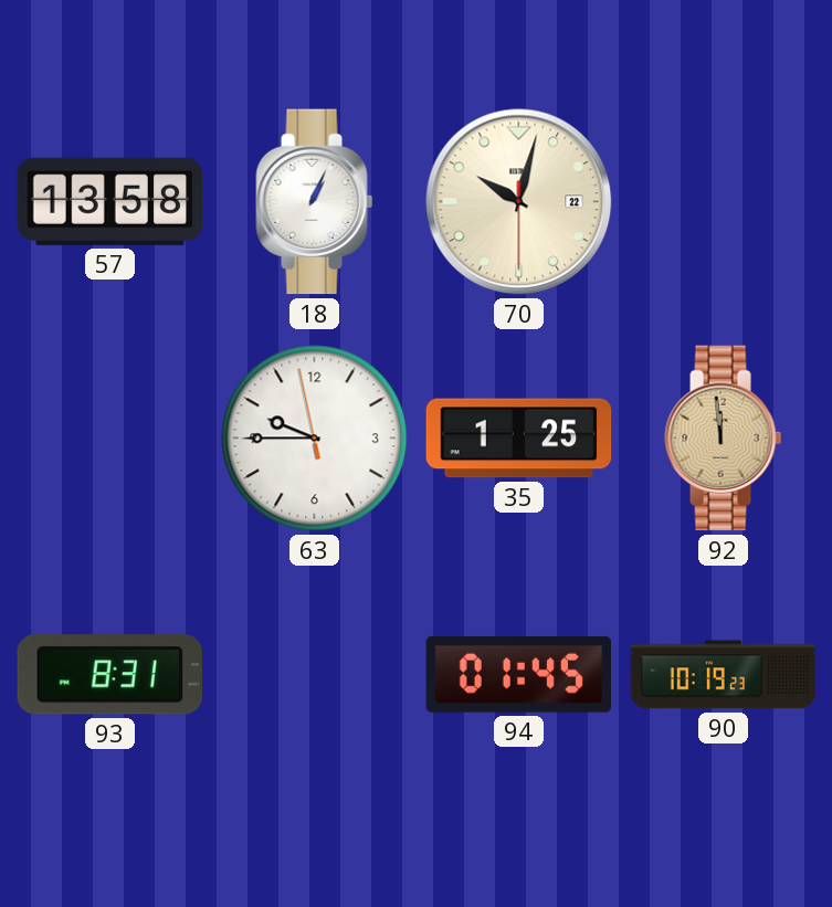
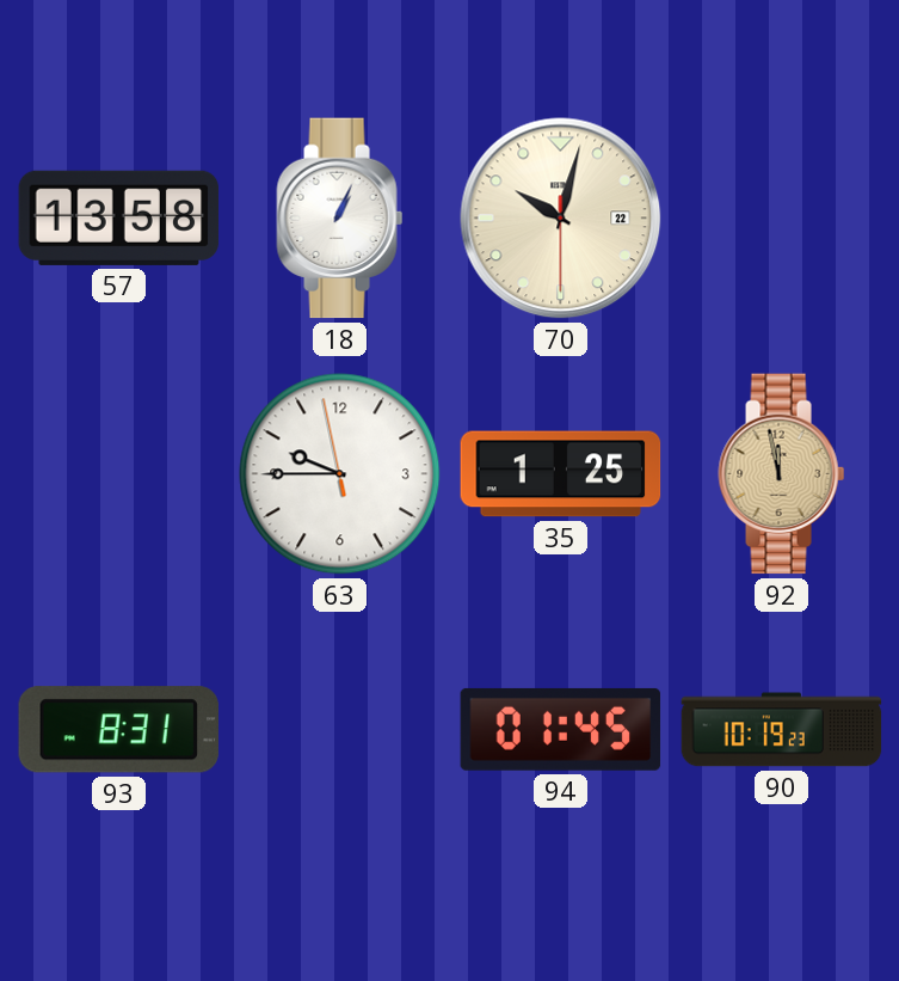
92: 11:59 -> 11:58
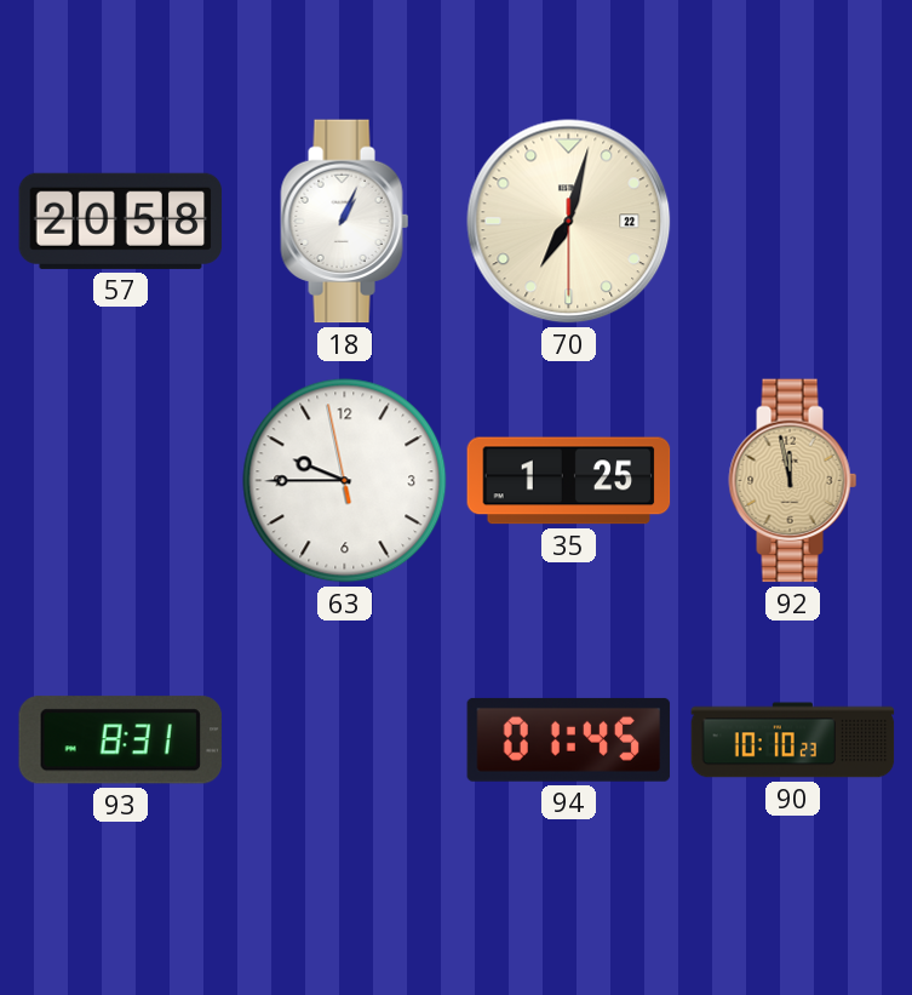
57: 13:58 -> 20:58
70: 10:02 -> 7:02
90: 10:19 -> 10:10
